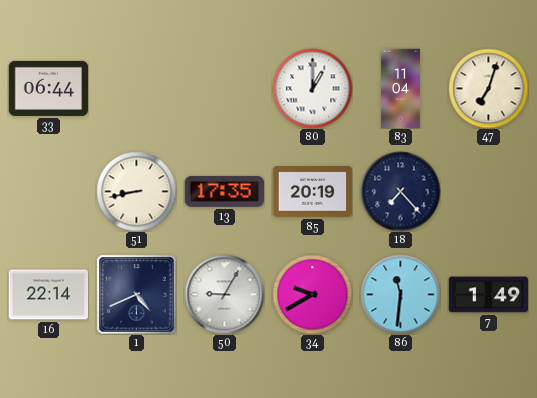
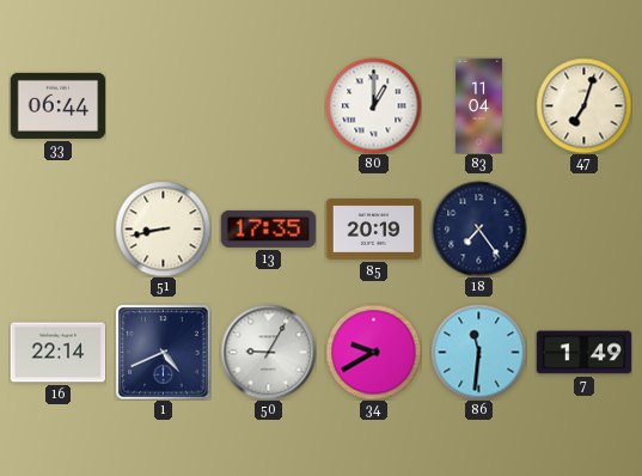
18: 7:23 -> 7:24
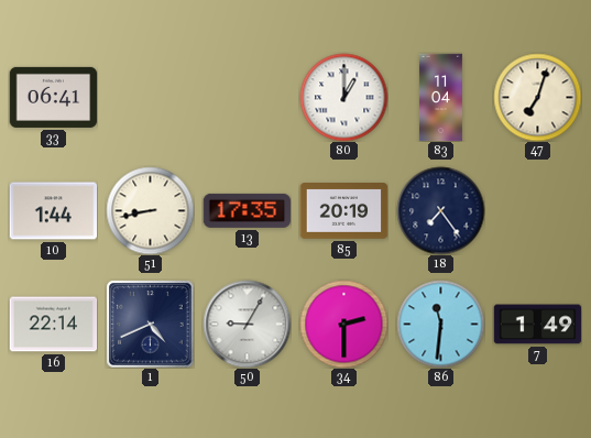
33: 06:44 -> 06:41
10: none -> 1:44
34: 9:40 -> 2:30
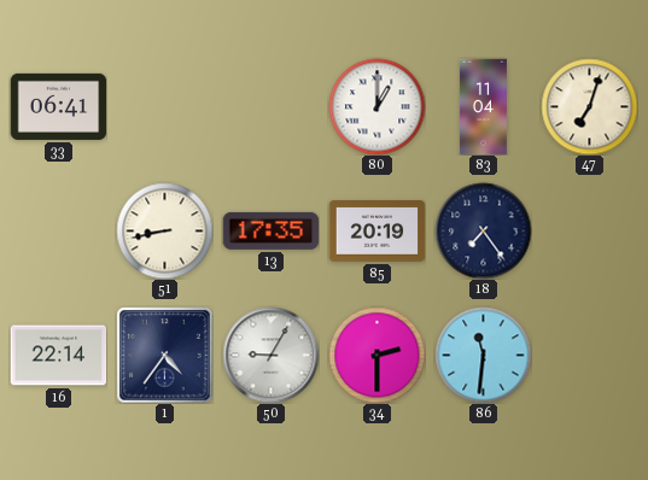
10: 1:44 -> none
1: 4:41 -> 4:36
7: 1:49 -> none
